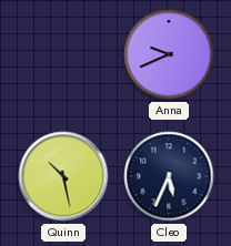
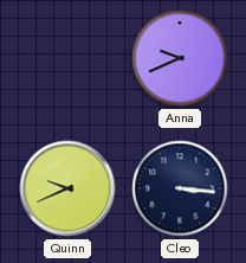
Quinn: 10:28 -> 9:41
Cleo: 5:34 -> 3:16
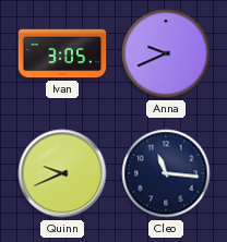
Ivan: none -> 3:05
Cleo: 3:16 -> 11:16
